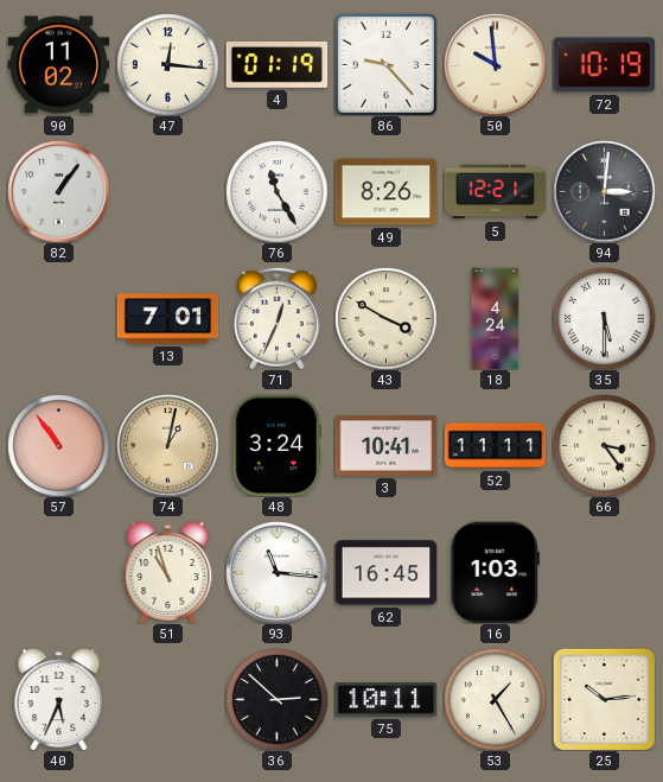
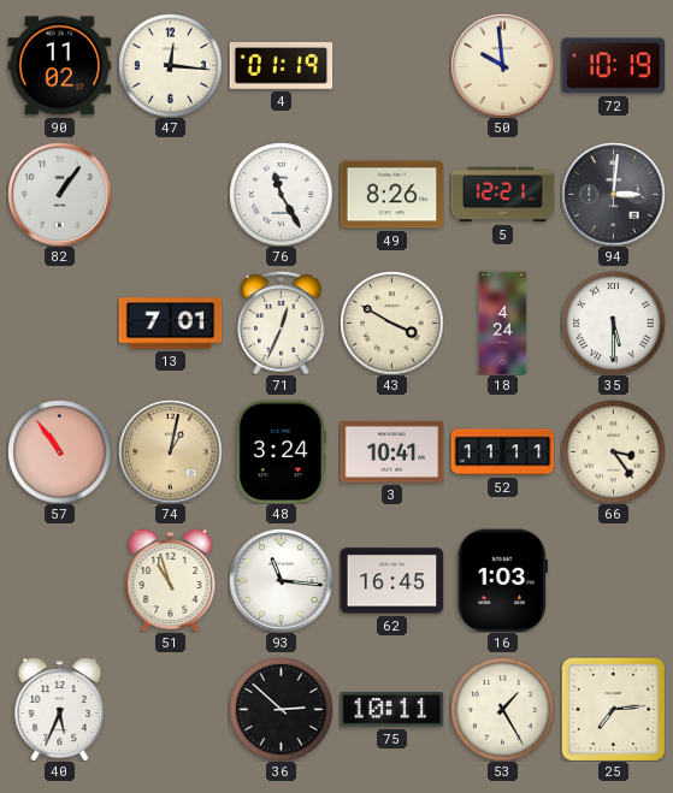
86: 9:23 -> none
25: 10:14 -> 7:14
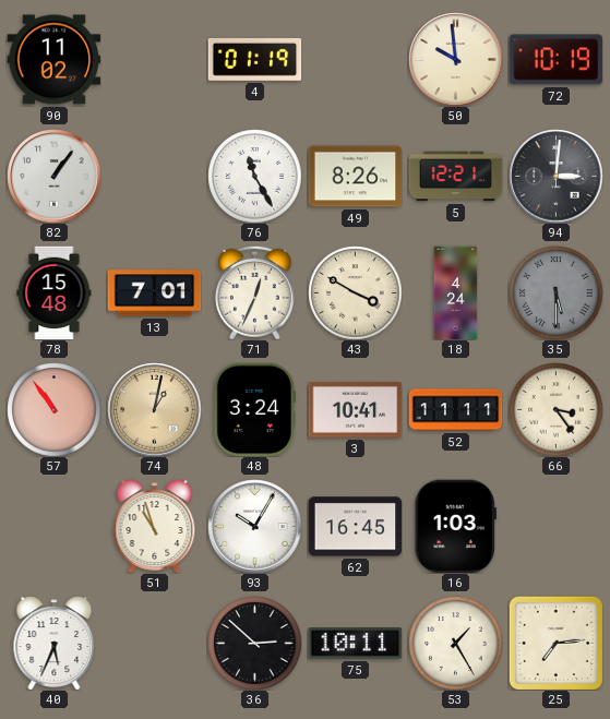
47: 12:16 -> none
78: none -> 15:48
35 dial: white -> grey
93: 11:16 -> 10:05
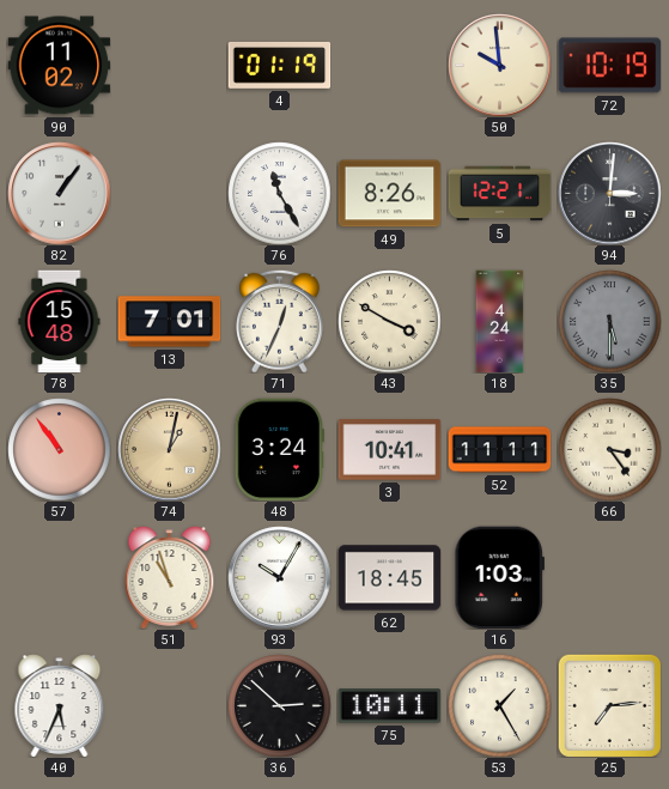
62: 16:45 -> 18:45
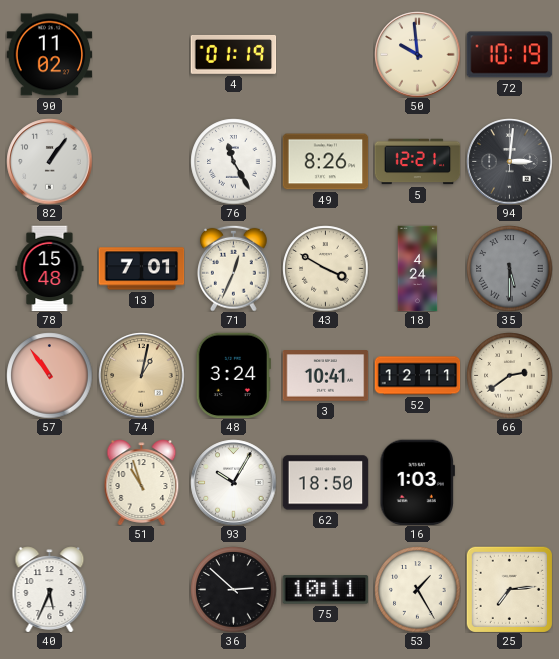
52: 11:11 -> 12:11
66: 3:24 -> 2:39
62: 18:45 -> 18:50
